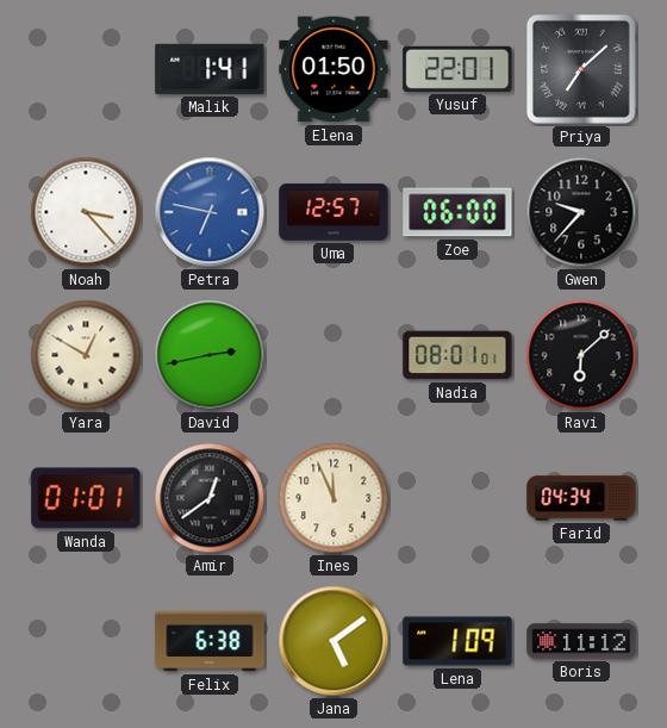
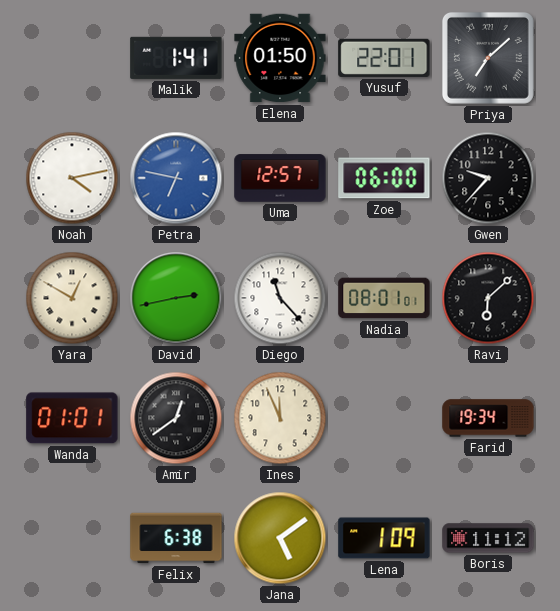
Noah: 3:23 -> 4:13
Diego: none -> 11:23
Farid: 04:34 -> 19:34
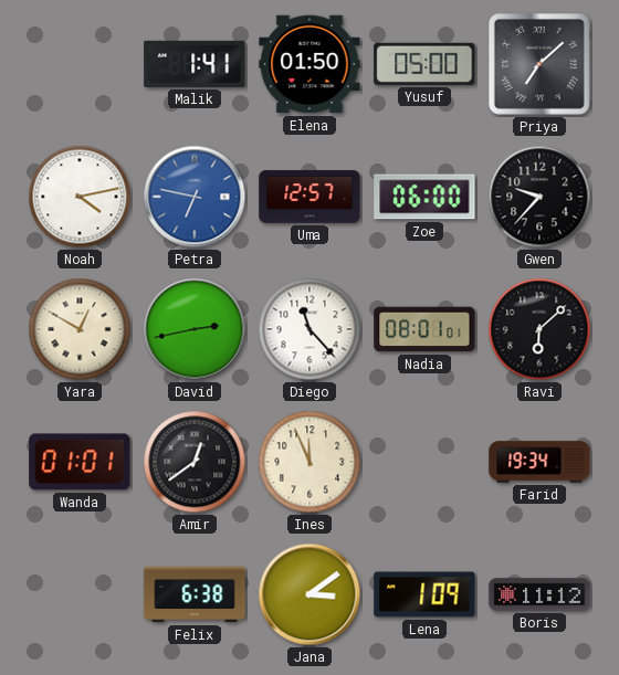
Yusuf: 22:01 -> 05:00
Jana: 5:09 -> 3:09
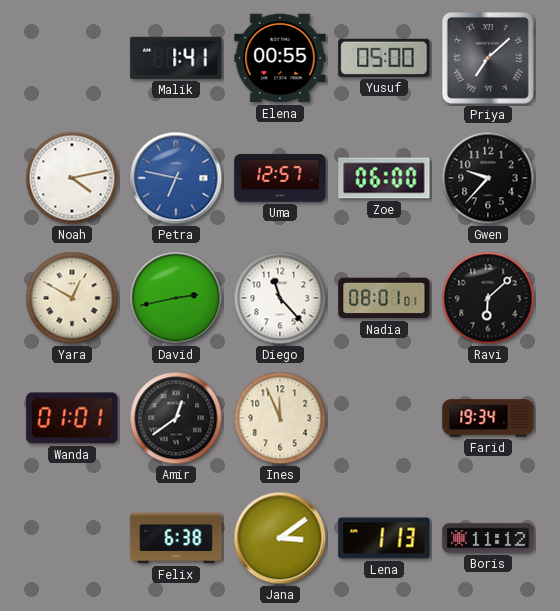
Elena: 01:50 -> 00:55
Lena: 1:09 -> 1:13
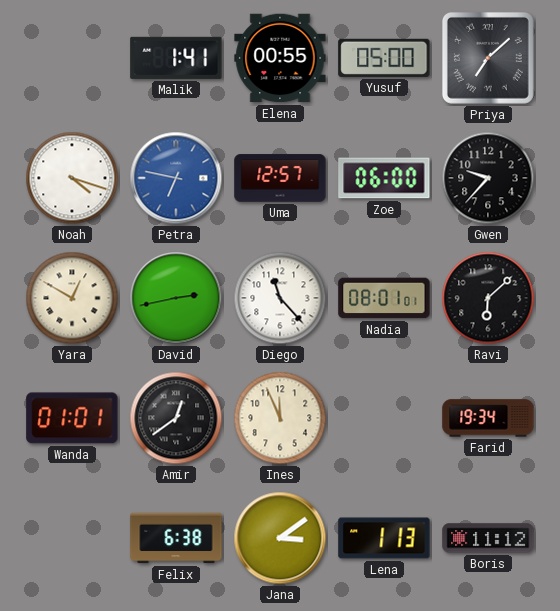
Noah: 4:13 -> 4:18
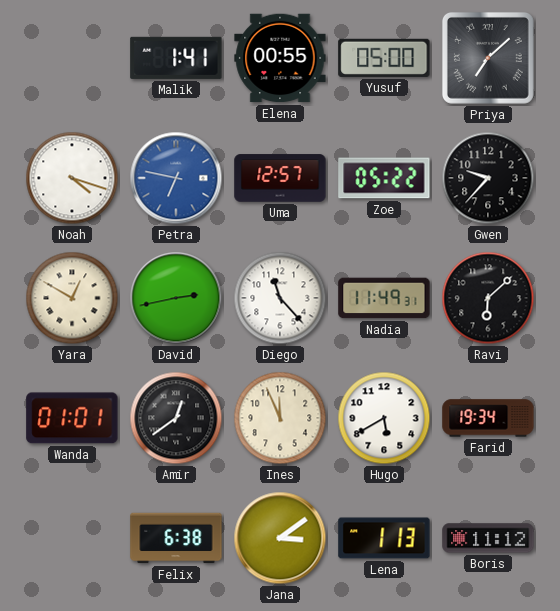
Zoe: 06:00 -> 05:22
Nadia: 08:01 -> 11:49
Hugo: none -> 5:40
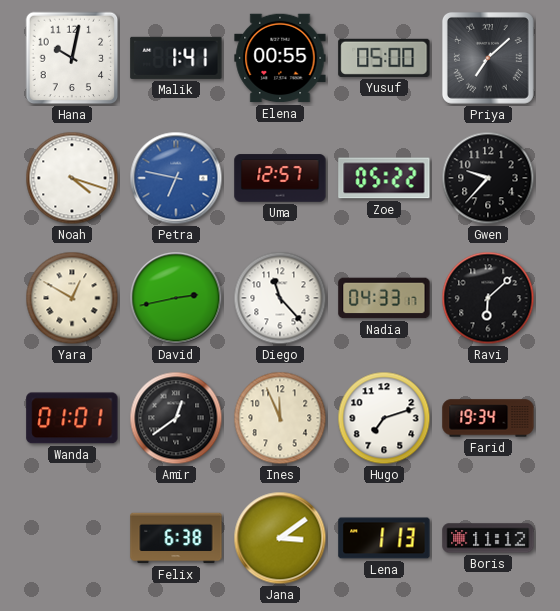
Hana: none -> 10:02
Nadia: 11:49 -> 04:33
Hugo: 5:40 -> 7:12
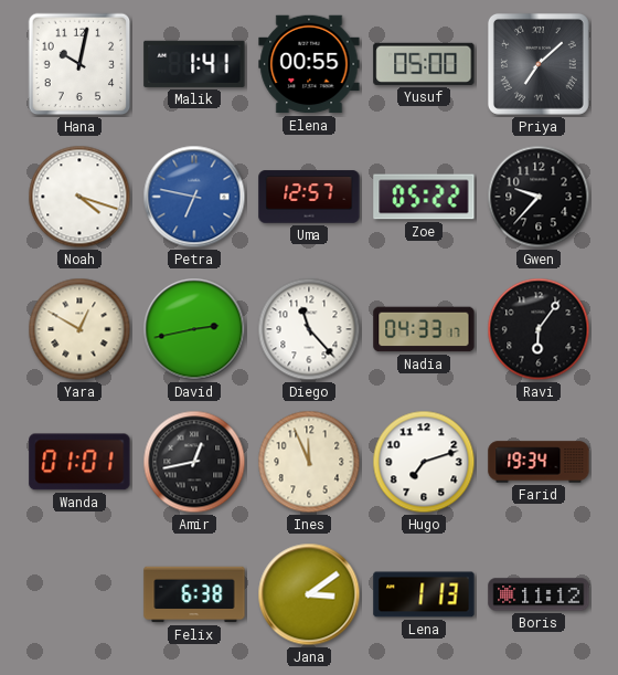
Ravi: 6:08 -> 6:06
Amir: 12:39 -> 12:43
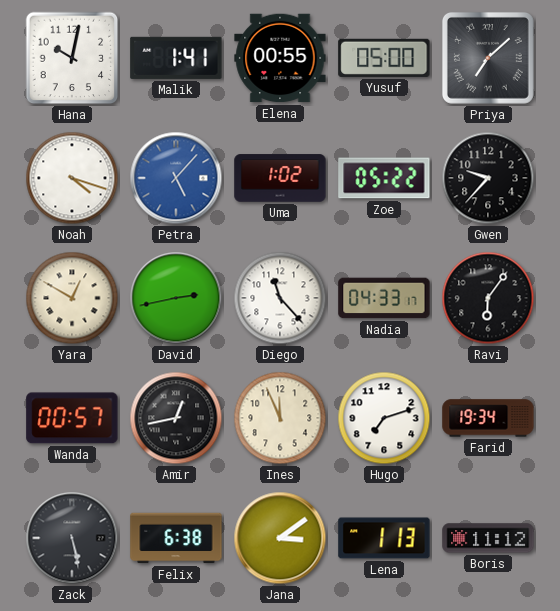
Petra: 6:47 -> 5:07
Uma: 12:57 -> 1:02
Wanda: 01:01 -> 00:57
Zack: none -> 5:28
